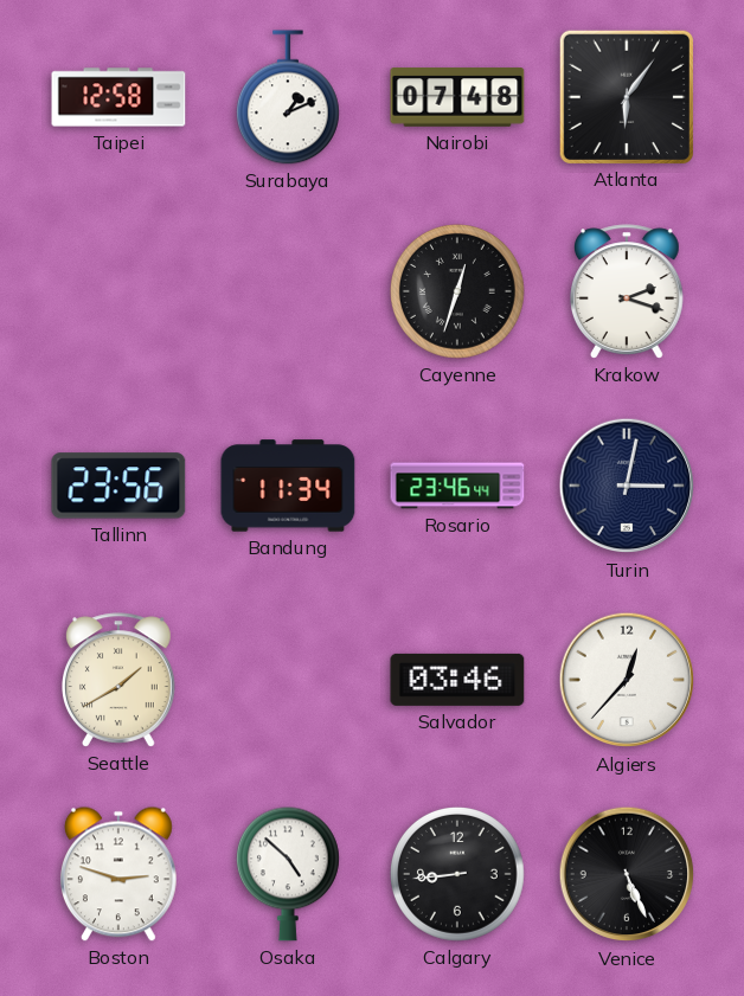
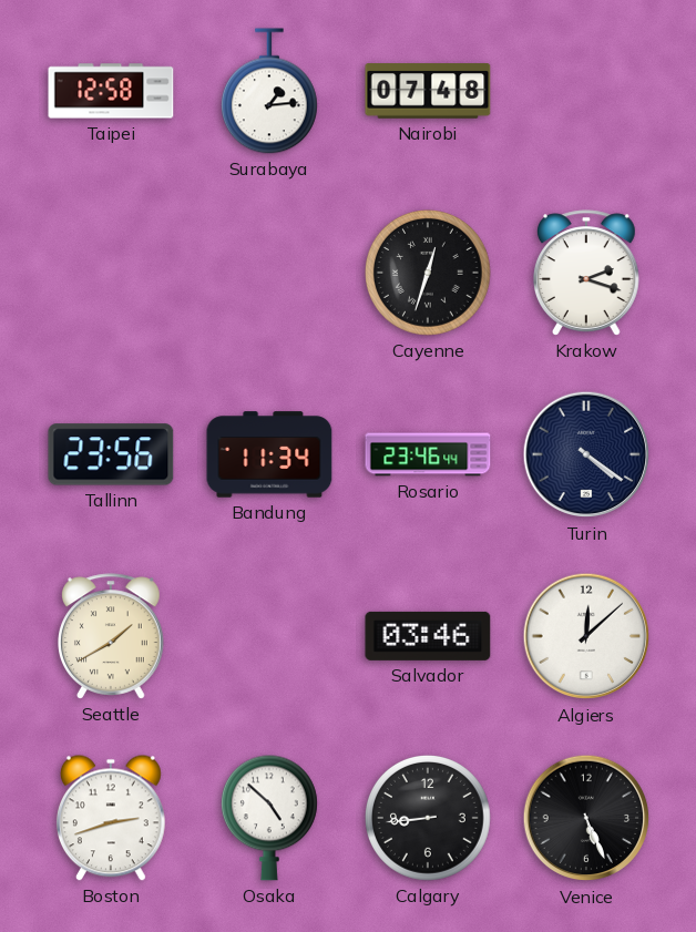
Surabaya: 1:11 -> 1:14
Atlanta: 6:06 -> none
Turin: 3:02 -> 4:21
Algiers: 12:37 -> 12:08
Boston: 2:48 -> 2:42
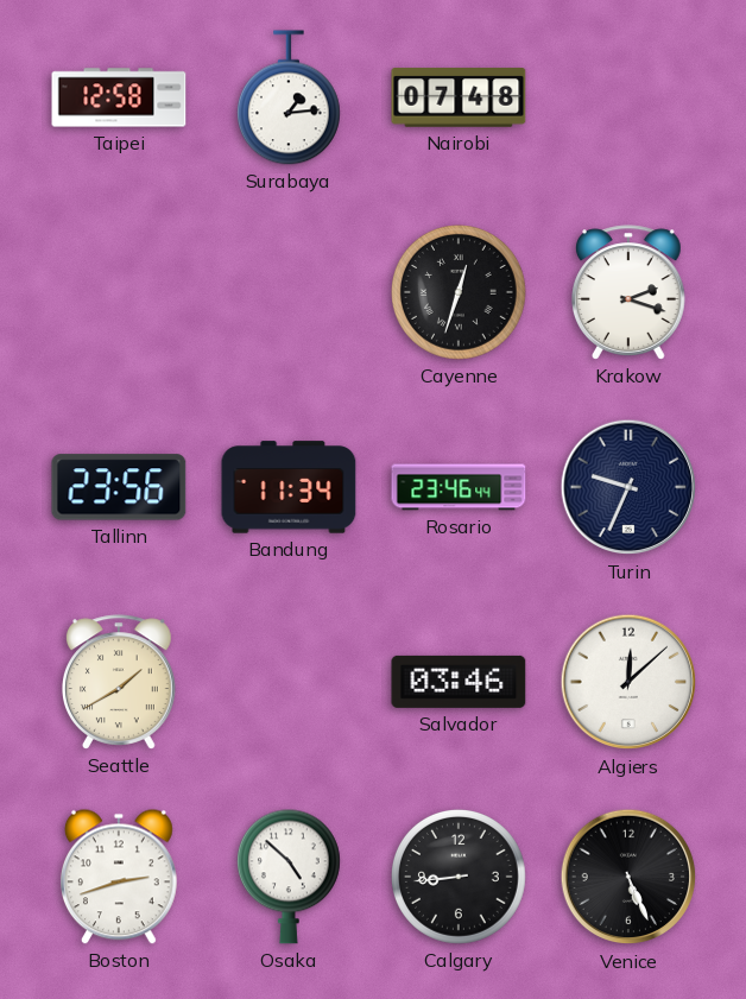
Turin: 4:21 -> 9:34
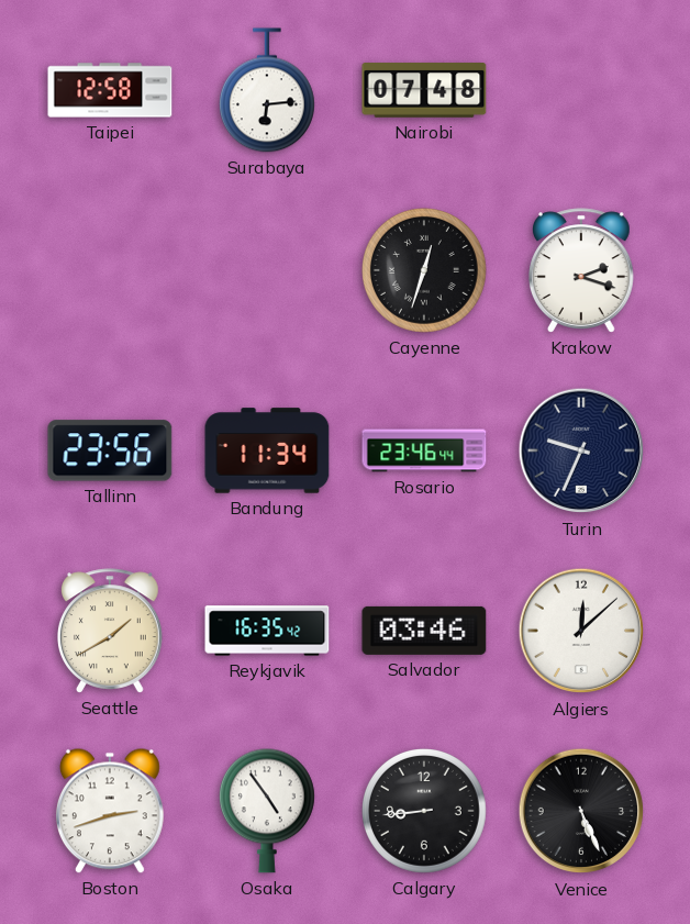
Surabaya: 1:14 -> 6:14
Reykjavik: none -> 16:35
Osaka: 4:52 -> 4:54
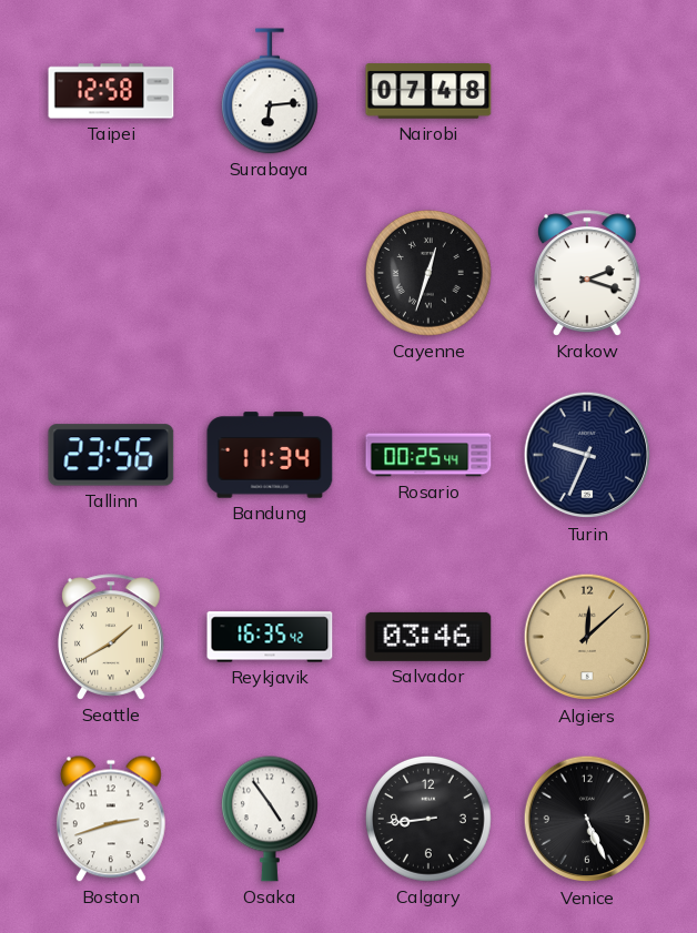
Rosario: 23:46 -> 00:25
Algiers dial: white -> champagne
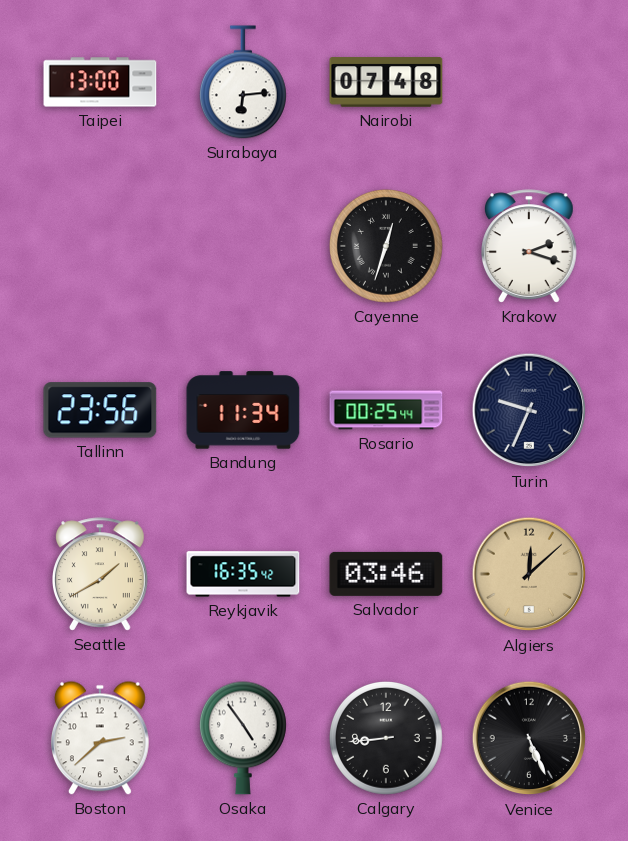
Taipei: 12:58 -> 13:00
Boston: 2:42 -> 2:38
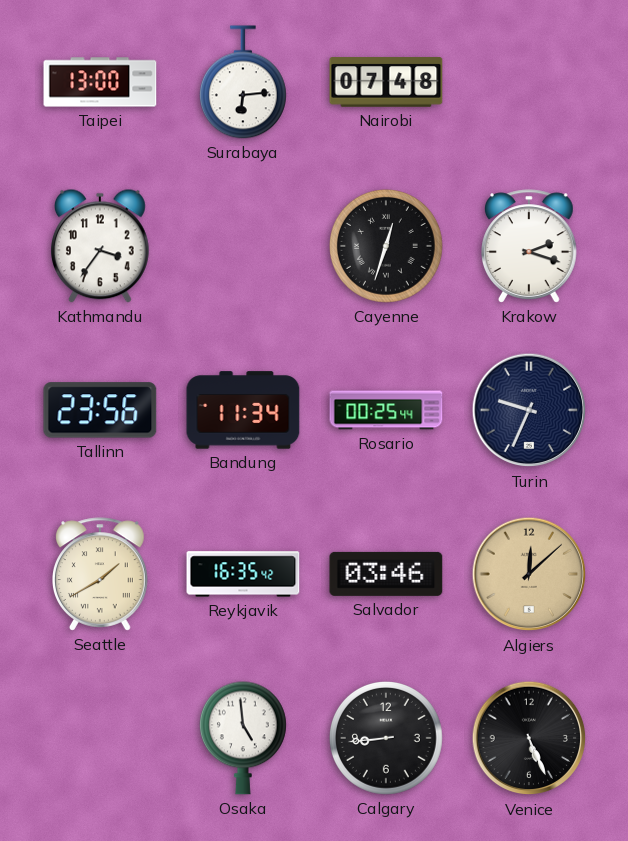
Kathmandu: none -> 3:36
Boston: 2:38 -> none
Osaka: 4:54 -> 4:59
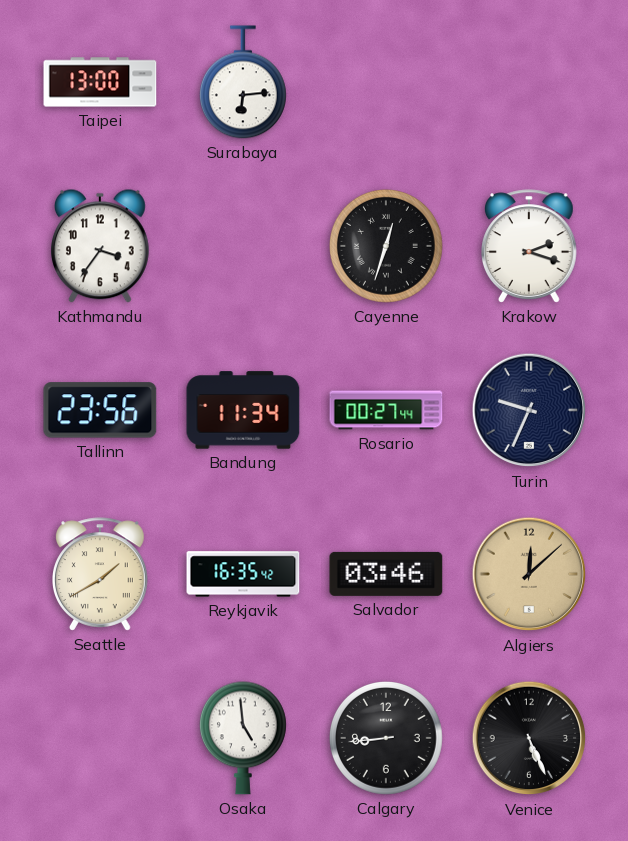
Nairobi: 07:48 -> none
Rosario: 00:25 -> 00:27
